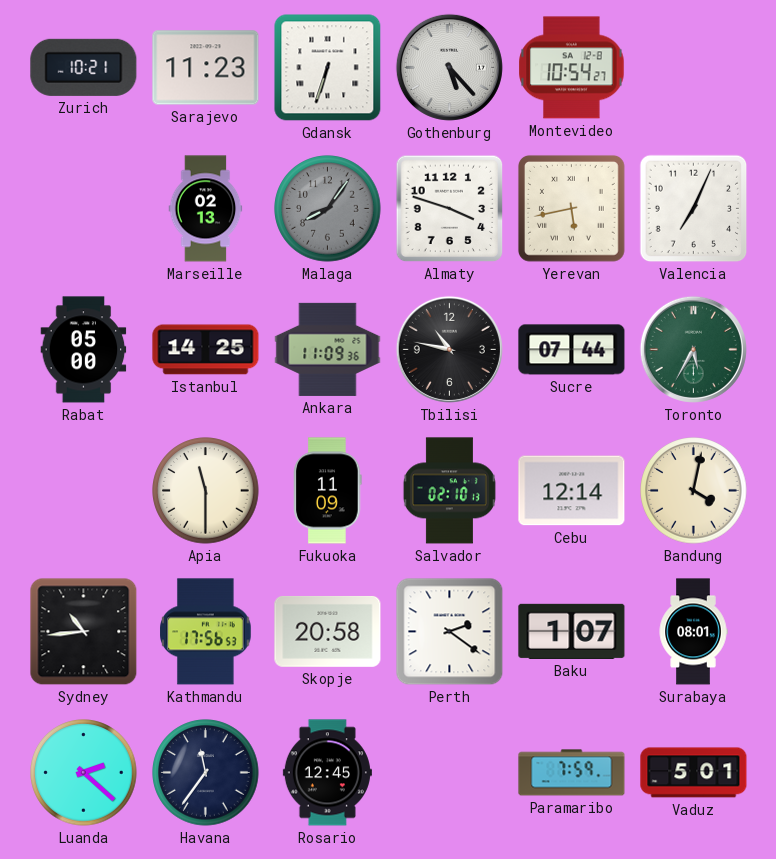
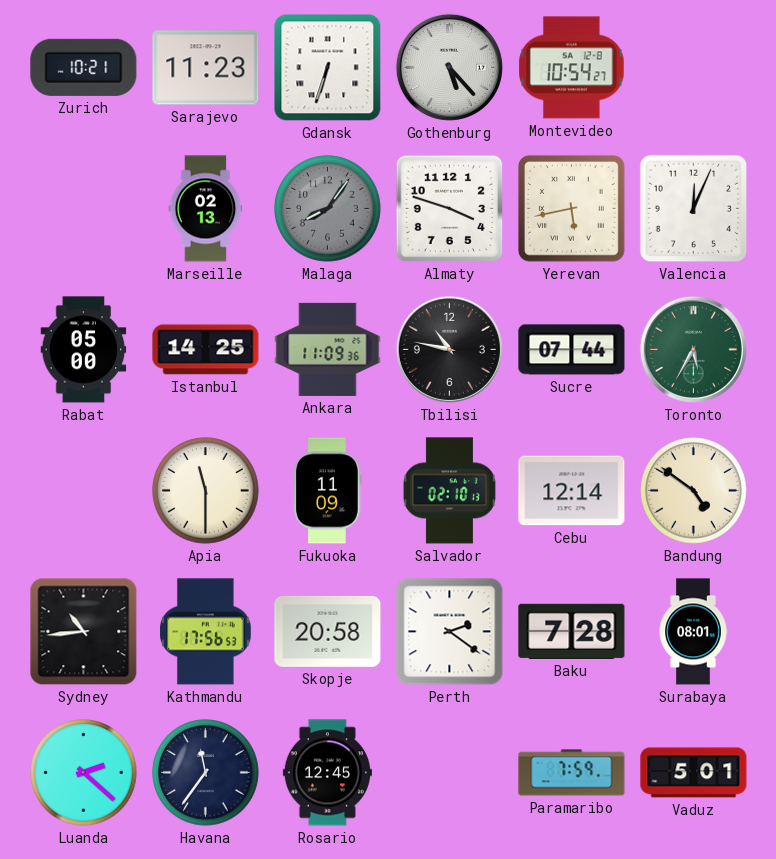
Valencia: 7:04 -> 12:04
Bandung: 4:02 -> 4:51
Baku: 1:07 -> 7:28
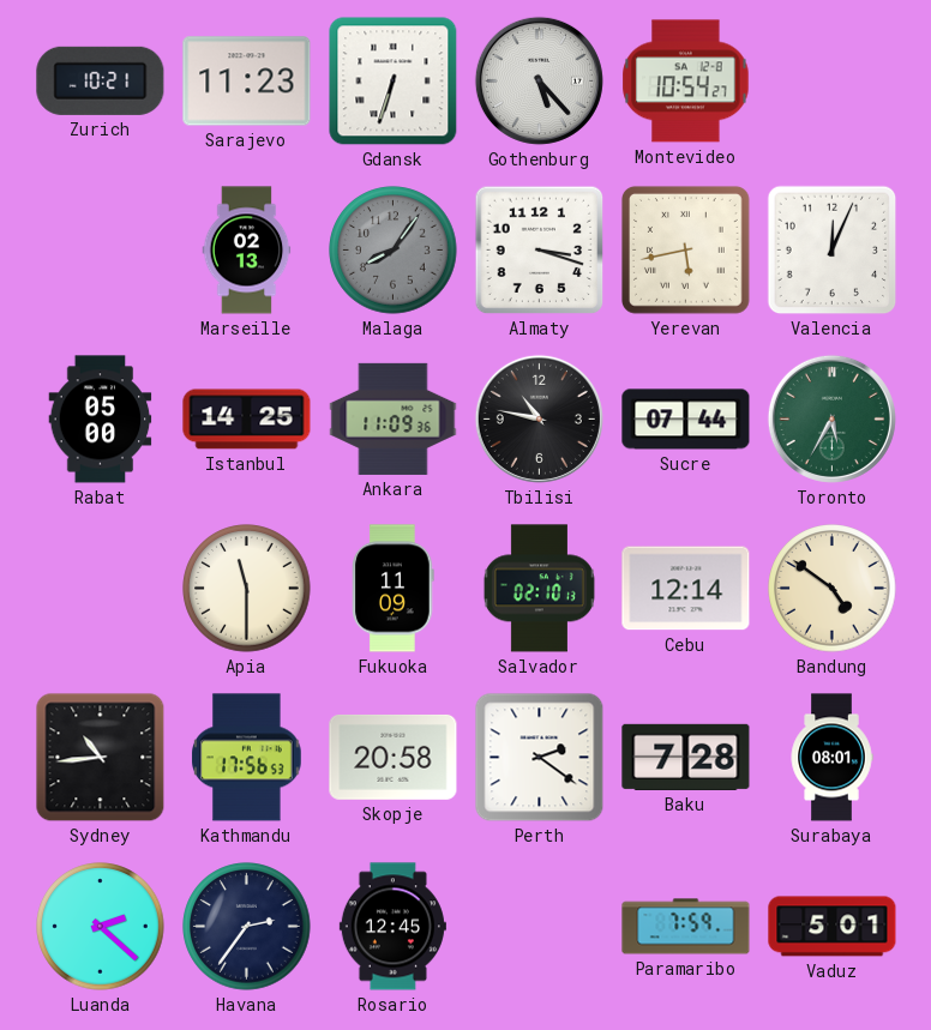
Almaty: 3:48 -> 3:18
Havana: 11:36 -> 2:36
